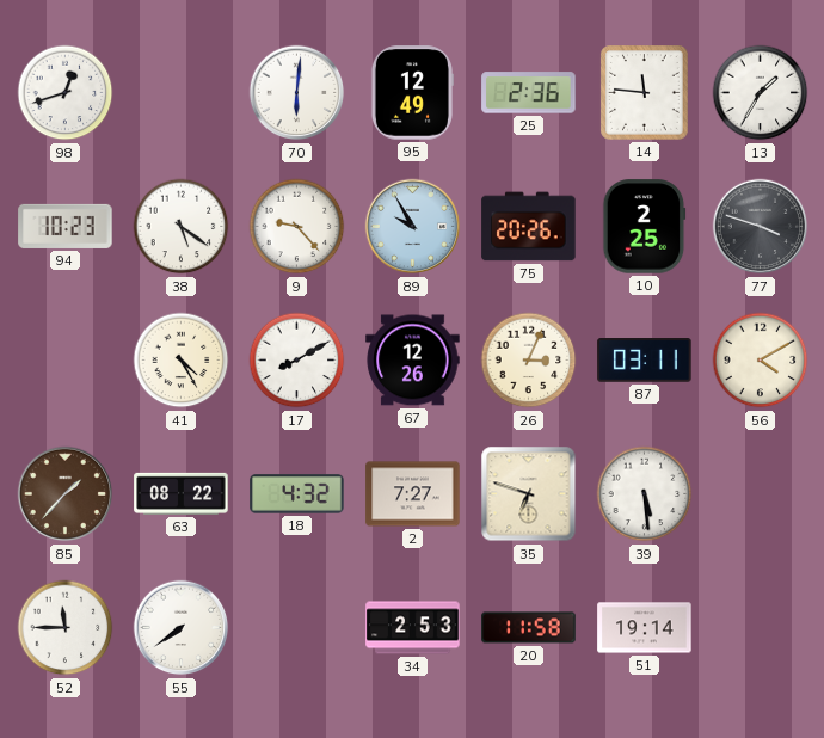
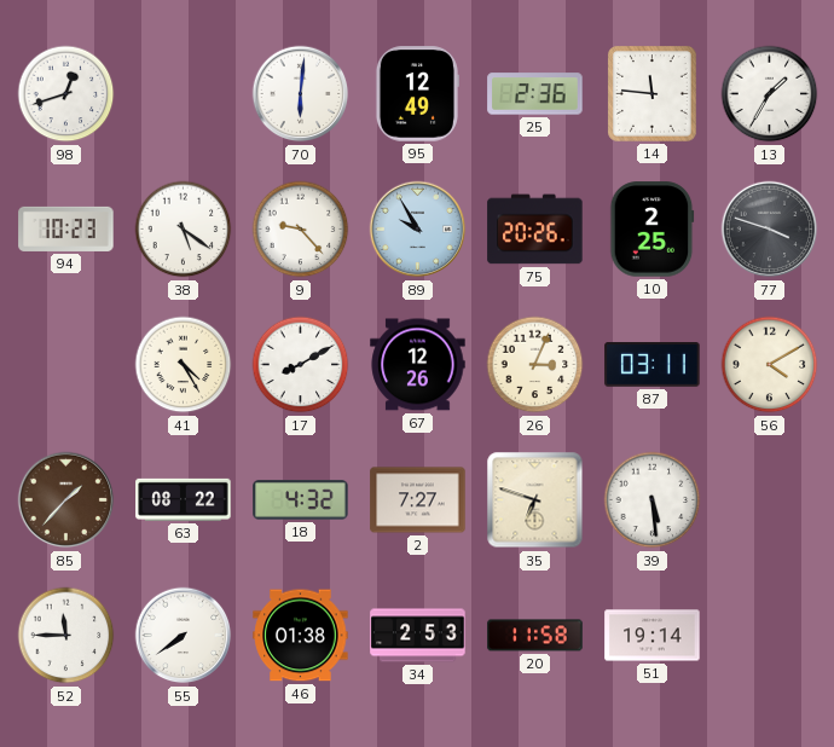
46: none -> 01:38
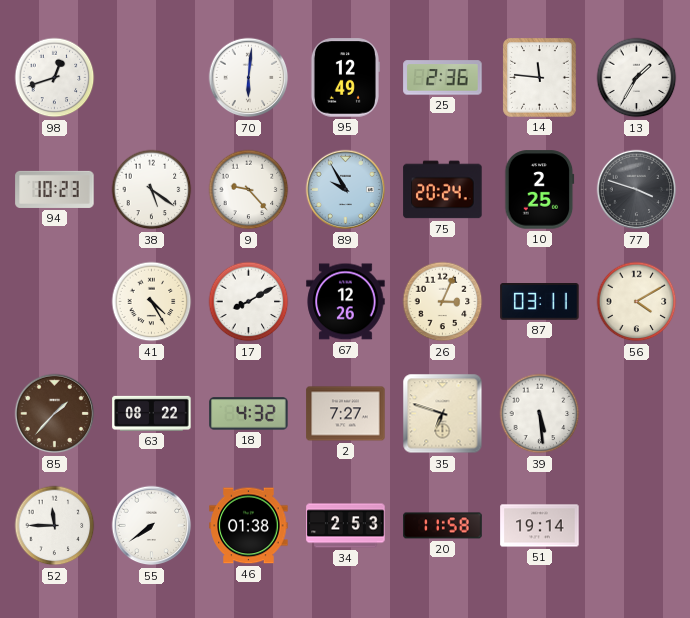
75: 20:26 -> 20:24
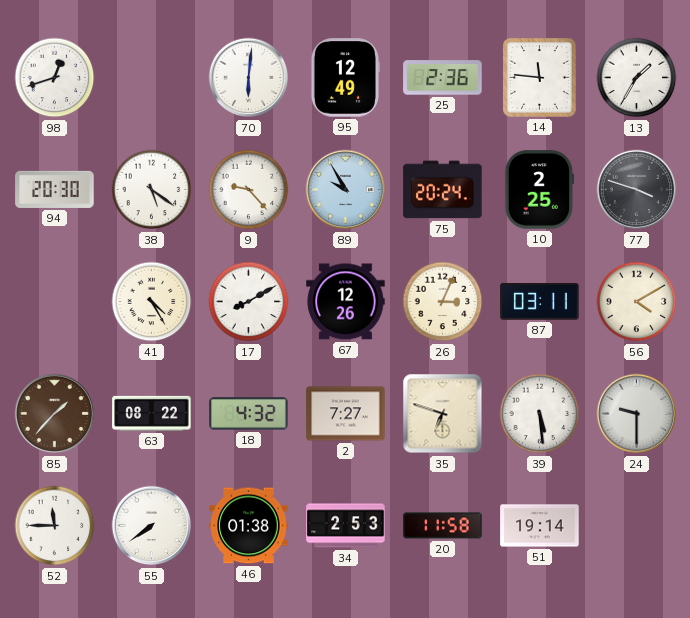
94: 10:23 -> 20:30
24: none -> 9:30
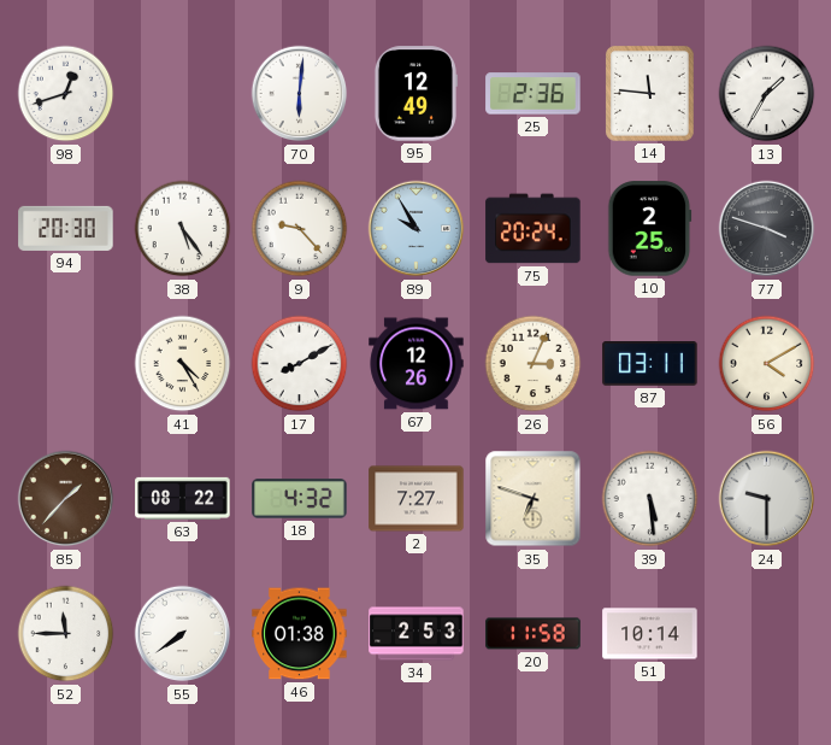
38: 5:21 -> 5:24
51: 19:14 -> 10:14
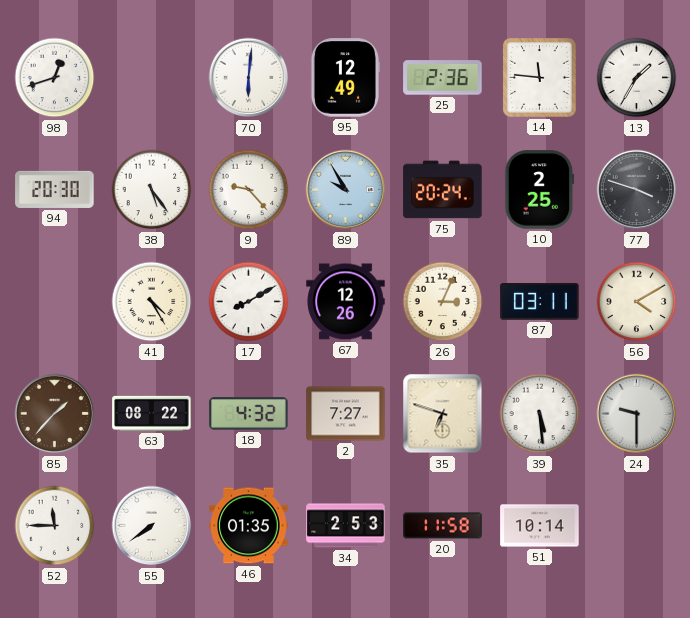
46: 01:38 -> 01:35
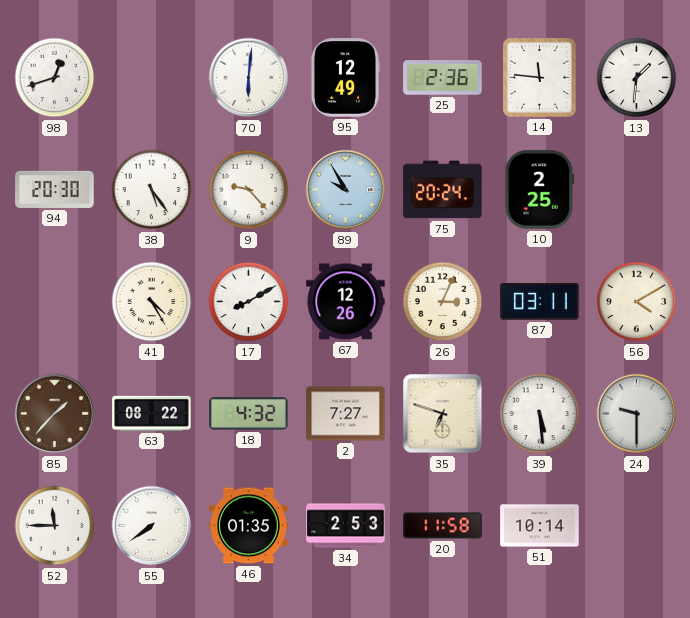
13: 1:35 -> 1:31
77: 3:48 -> none
